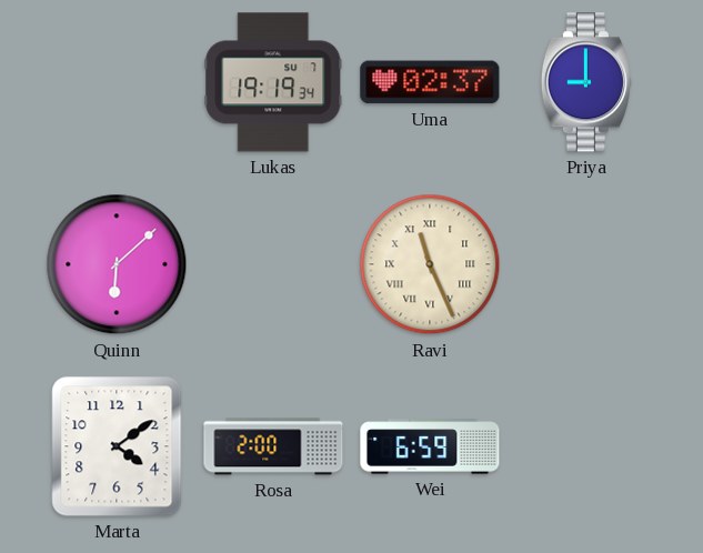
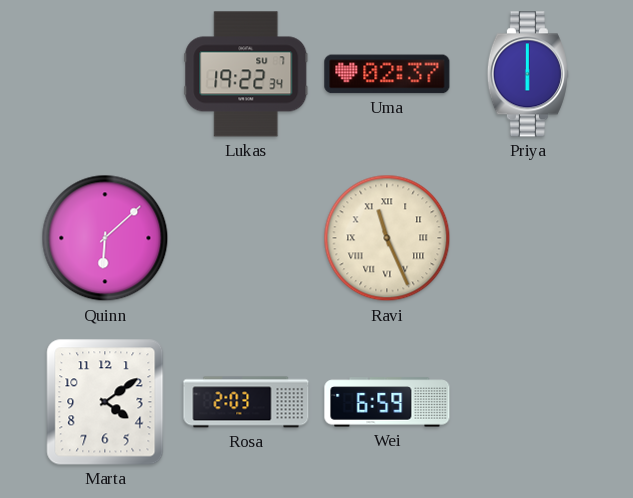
Lukas: 19:19 -> 19:22
Priya: 9:00 -> 6:00
Rosa: 2:00 -> 2:03
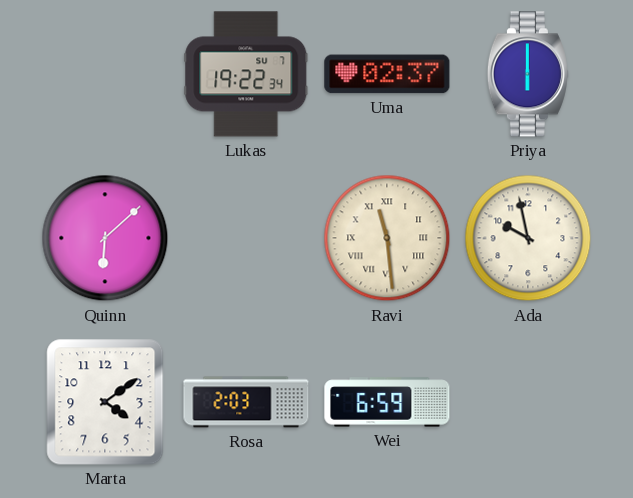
Ravi: 11:26 -> 11:29
Ada: none -> 9:58
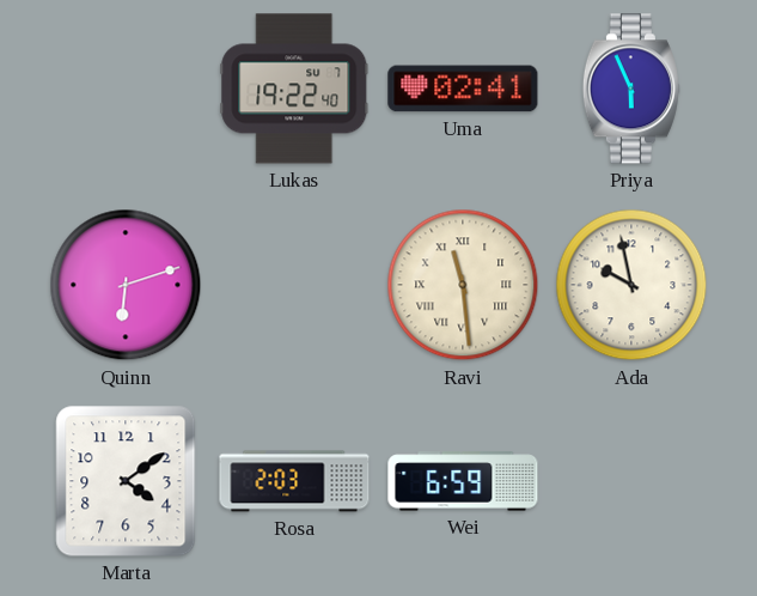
Lukas: 19:22:34 -> 19:22:40
Uma: 02:37 -> 02:41
Priya: 6:00 -> 5:56
Quinn: 6:08 -> 6:12
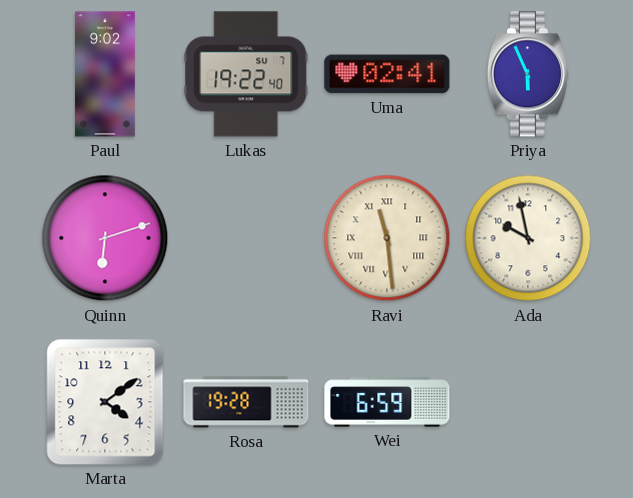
Paul: none -> 9:02
Rosa: 2:03 -> 19:28
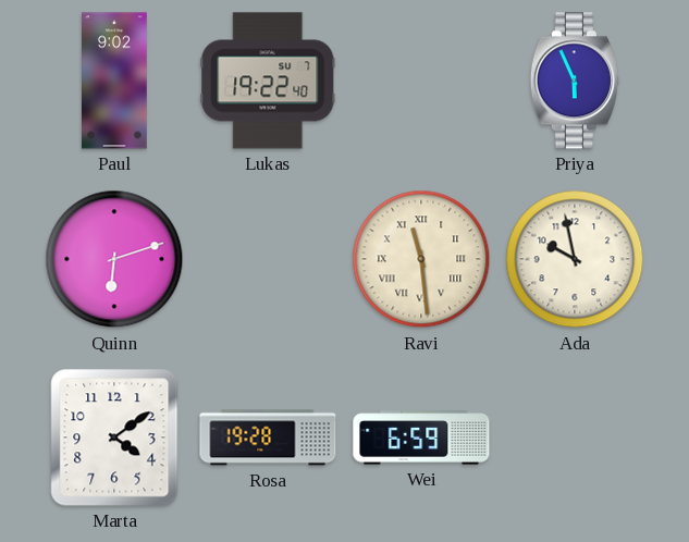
Uma: 02:41 -> none
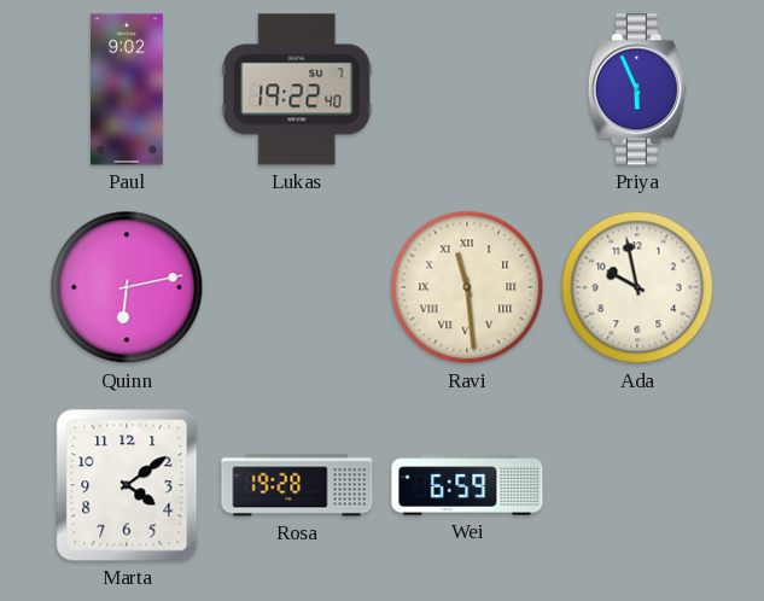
Quinn: 6:12 -> 6:13
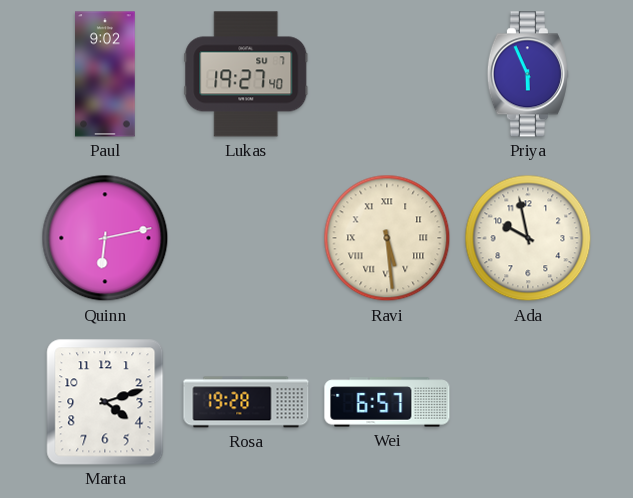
Lukas: 19:22 -> 19:27
Ravi: 11:29 -> 5:29
Marta: 4:09 -> 4:12
Wei: 6:59 -> 6:57
